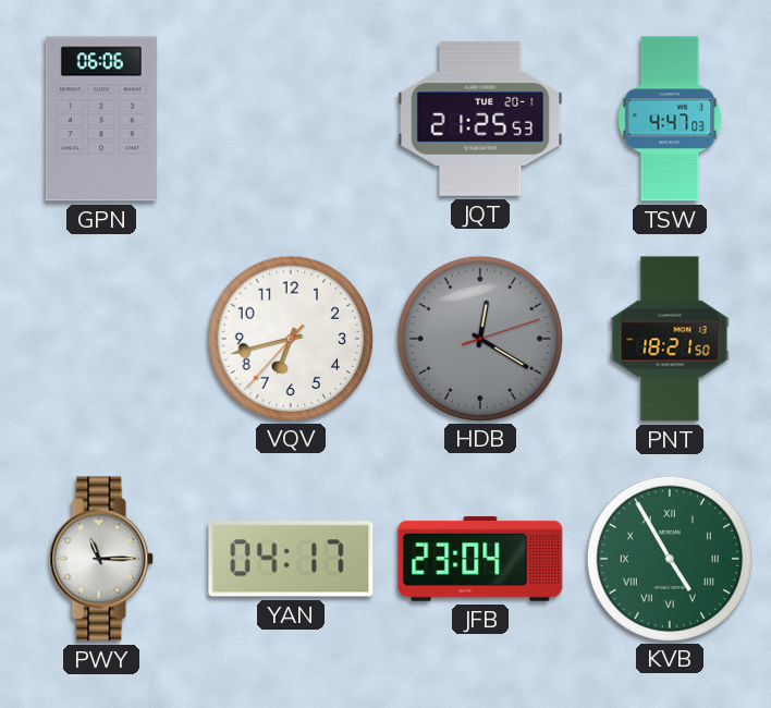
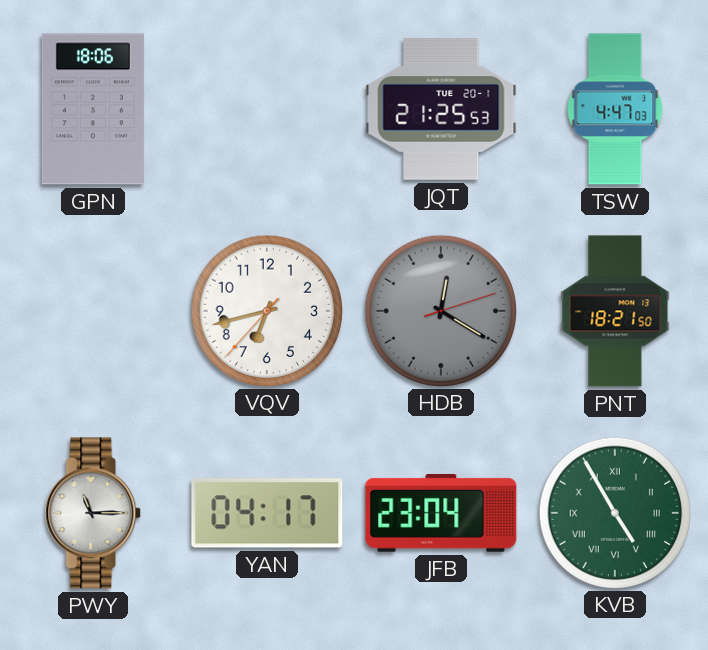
GPN: 06:06 -> 18:06
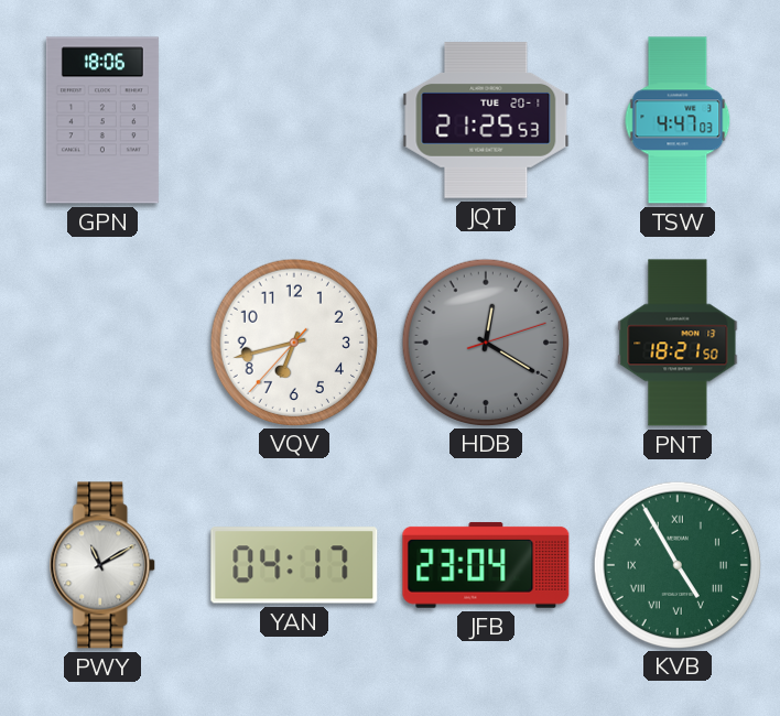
PWY: 11:15 -> 11:10
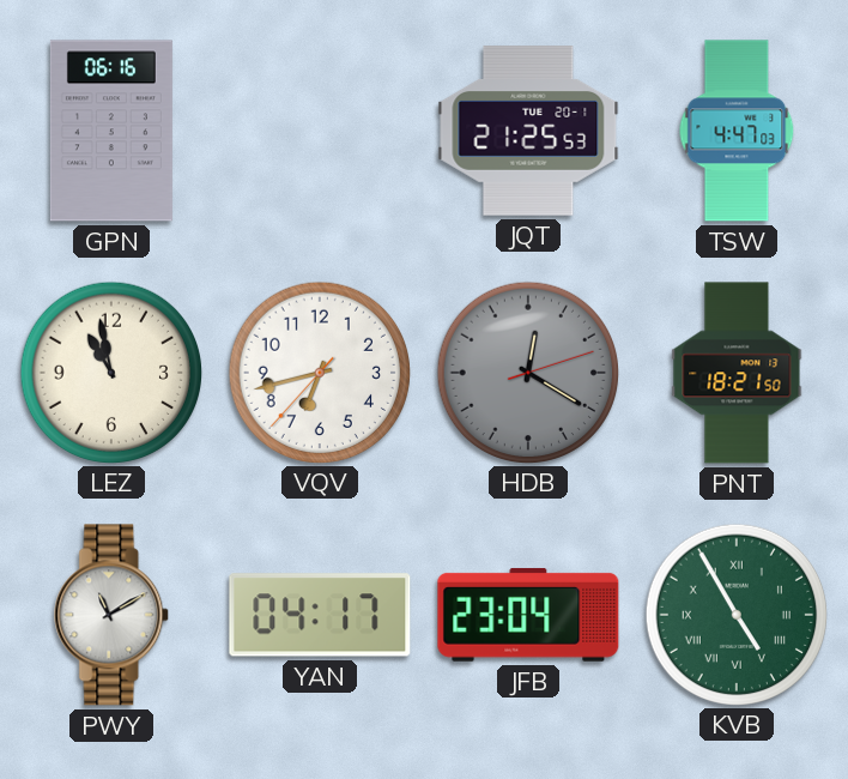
GPN: 18:06 -> 06:16
LEZ: none -> 10:58
